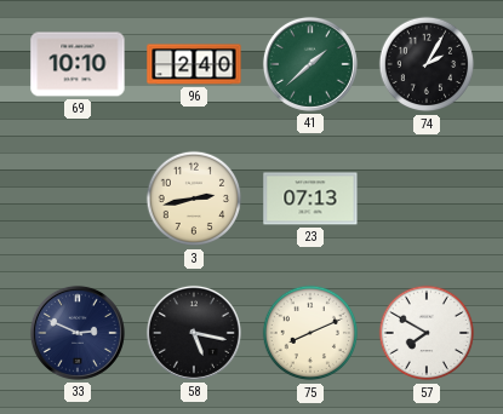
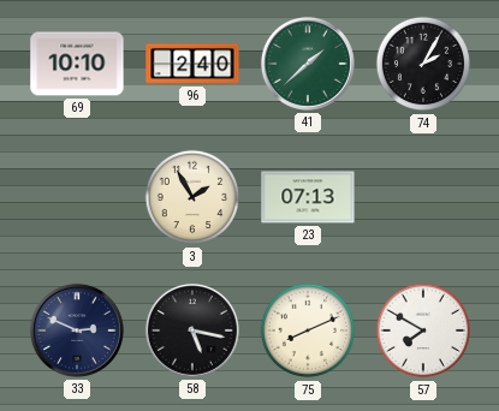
3: 2:43 -> 1:55
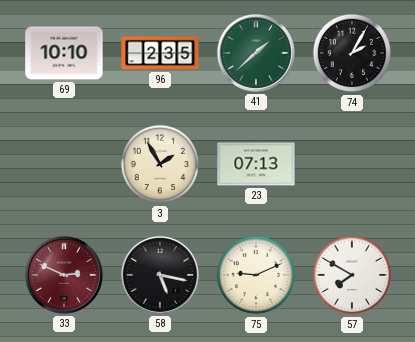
96: 2:40 -> 2:35
33 dial: navy -> burgundy
75: 8:11 -> 9:11
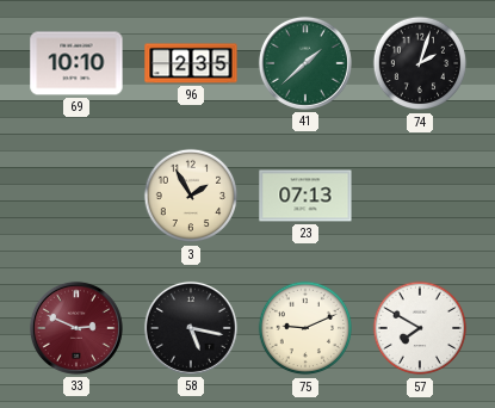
74: 2:05 -> 2:03
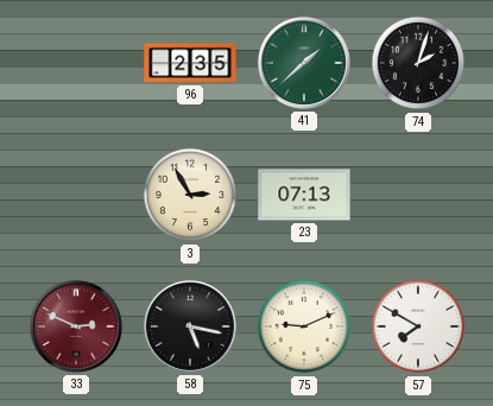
69: 10:10 -> none
3: 1:55 -> 2:55
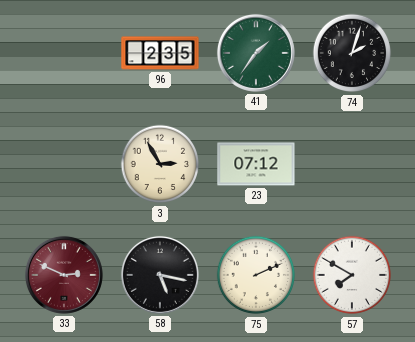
41: 1:38 -> 1:36
23: 07:13 -> 07:12
75: 9:11 -> 2:11
